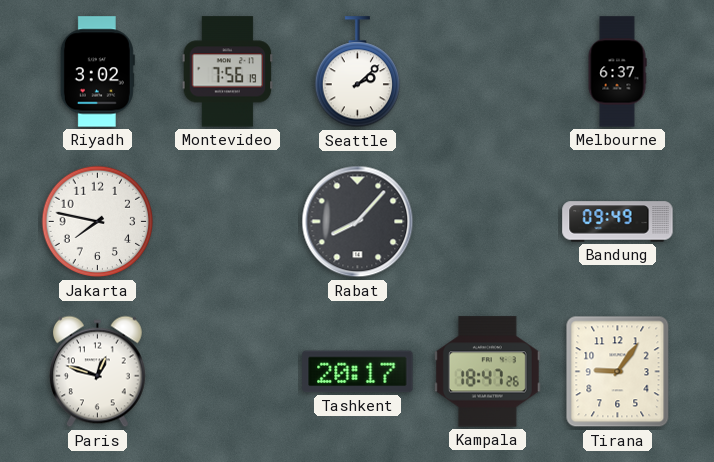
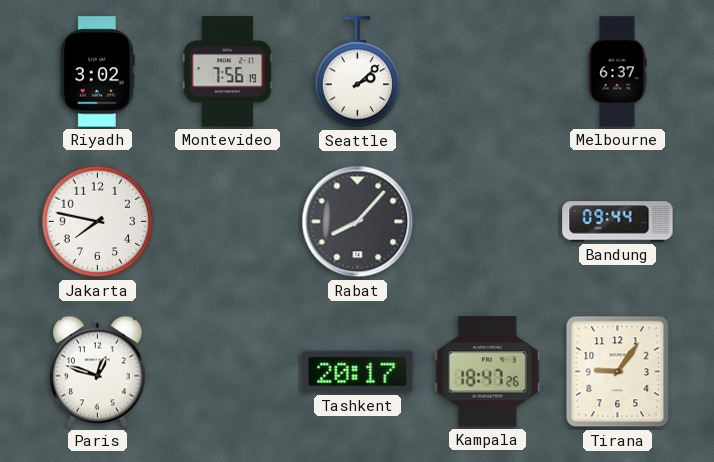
Bandung: 09:49 -> 09:44
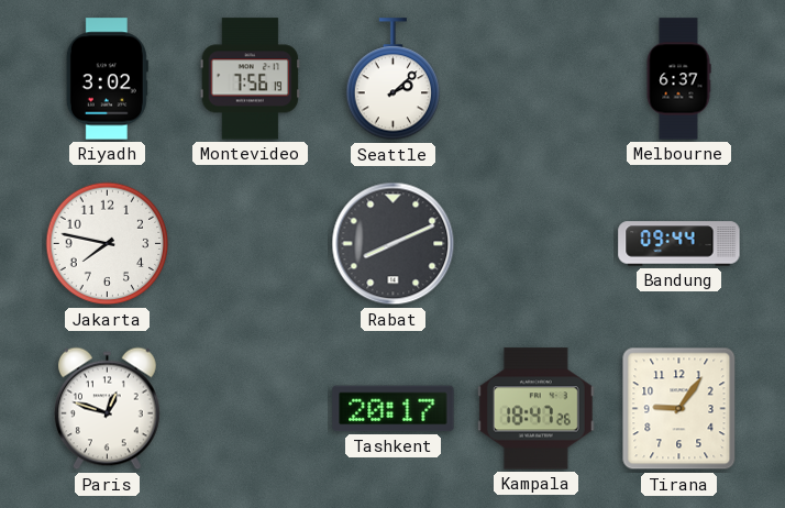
Rabat: 8:07 -> 8:11
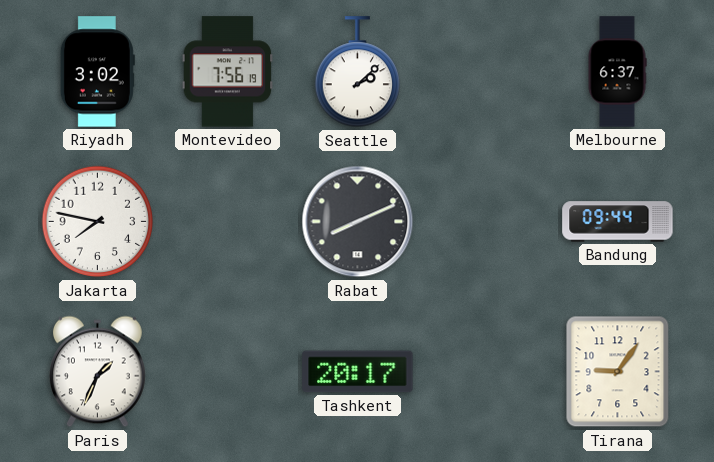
Paris: 12:48 -> 1:34
Kampala: 18:47 -> none
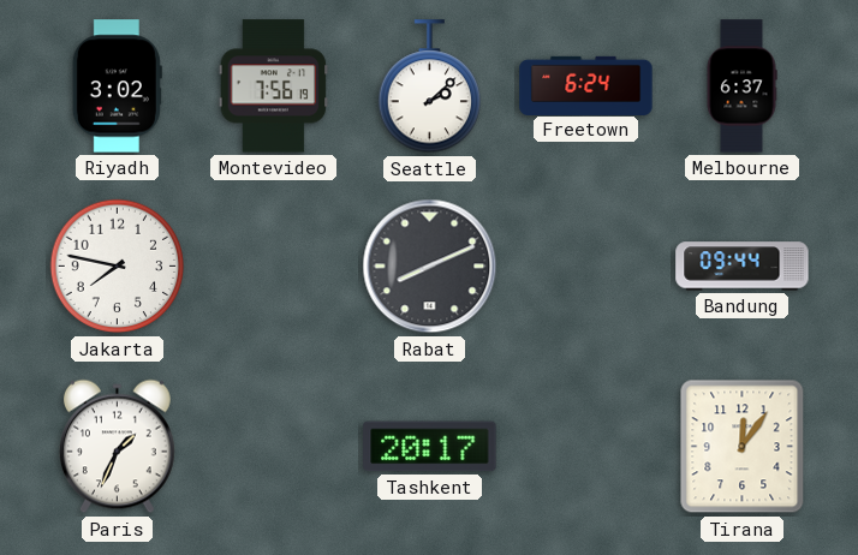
Freetown: none -> 6:24
Tirana: 9:06 -> 12:06
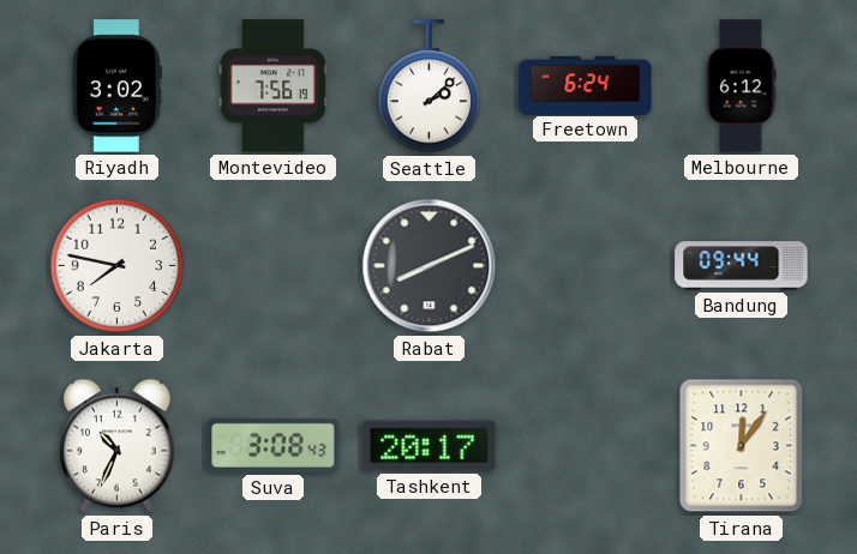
Melbourne: 6:37 -> 6:12
Paris: 1:34 -> 10:34
Suva: none -> 3:08
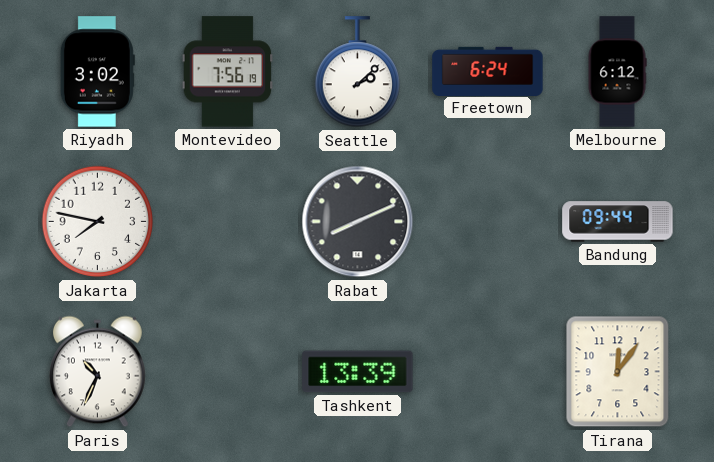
Suva: 3:08 -> none
Tashkent: 20:17 -> 13:39
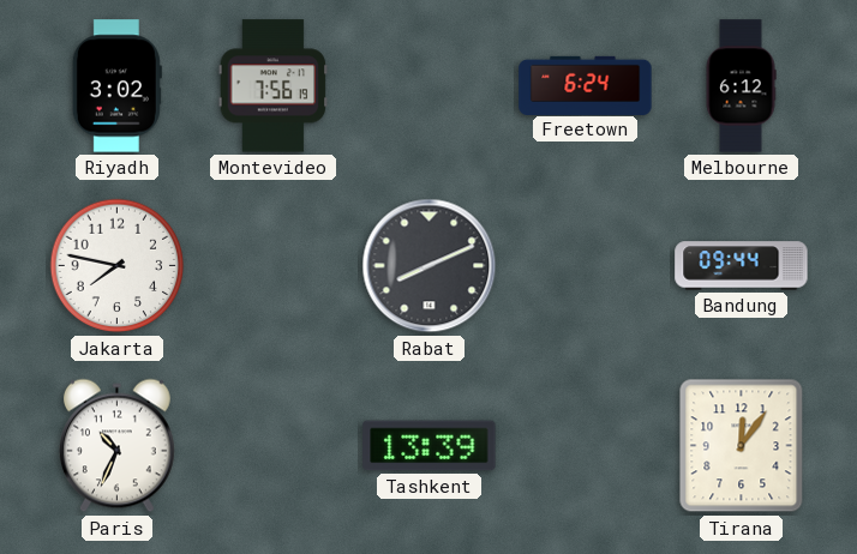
Seattle: 2:08 -> none
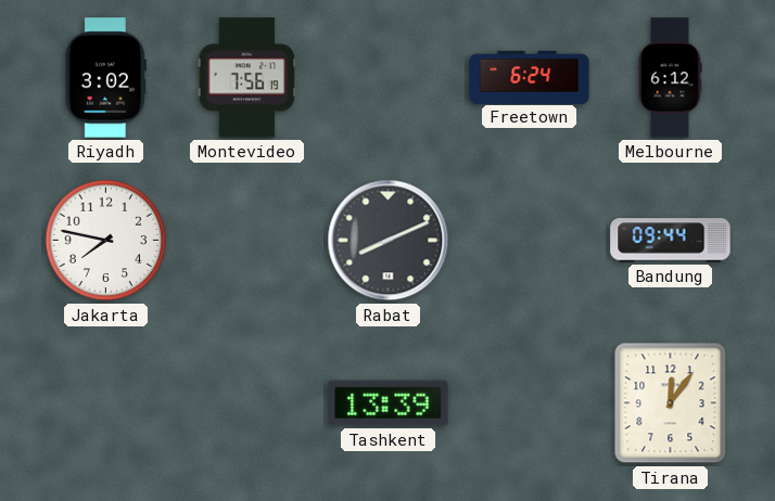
Paris: 10:34 -> none
